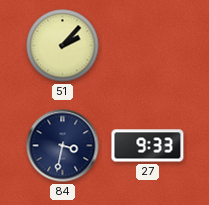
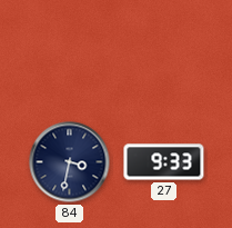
51: 2:07 -> none
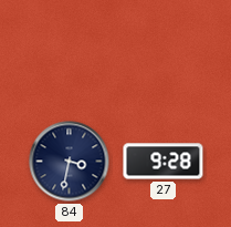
27: 9:33 -> 9:28
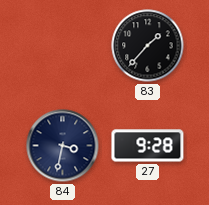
83: none -> 1:37
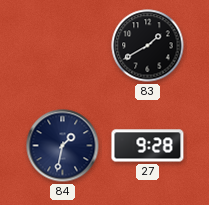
83: 1:37 -> 1:40
84: 3:32 -> 1:32
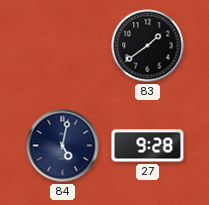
83: 1:40 -> 1:39
84: 1:32 -> 5:02
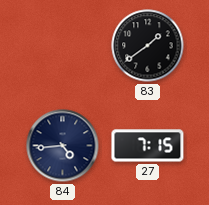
84: 5:02 -> 4:44
27: 9:28 -> 7:15
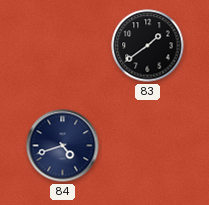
84: 4:44 -> 4:42
27: 7:15 -> none
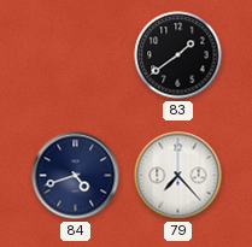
79: none -> 7:23
